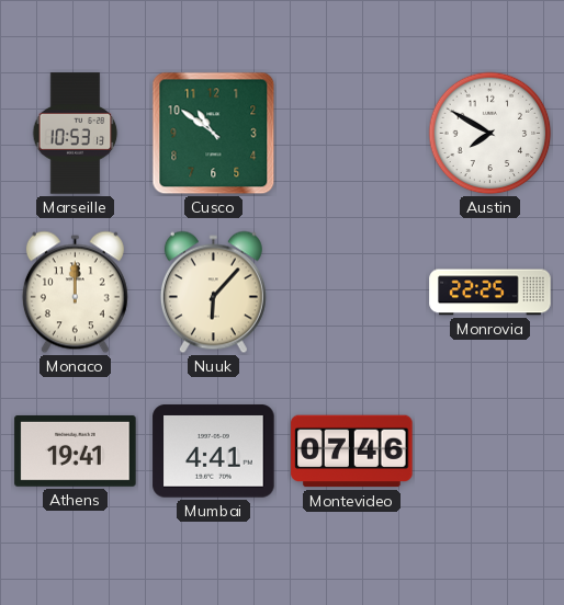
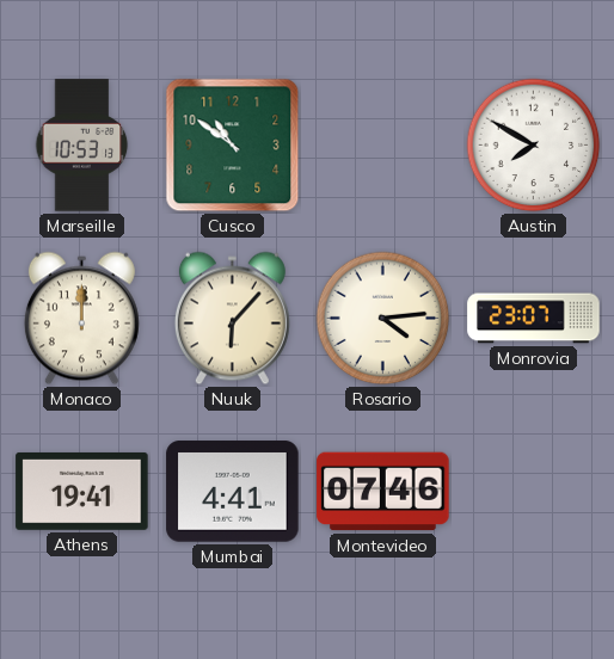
Rosario: none -> 4:14
Monrovia: 22:25 -> 23:07
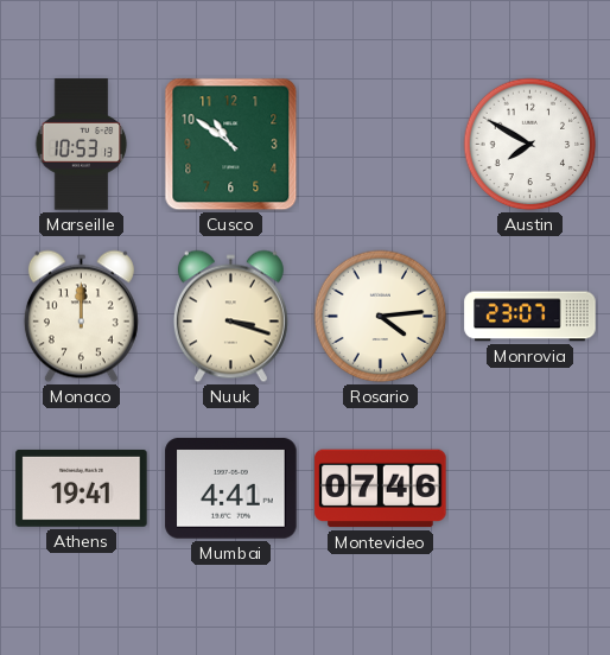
Nuuk: 6:07 -> 3:18
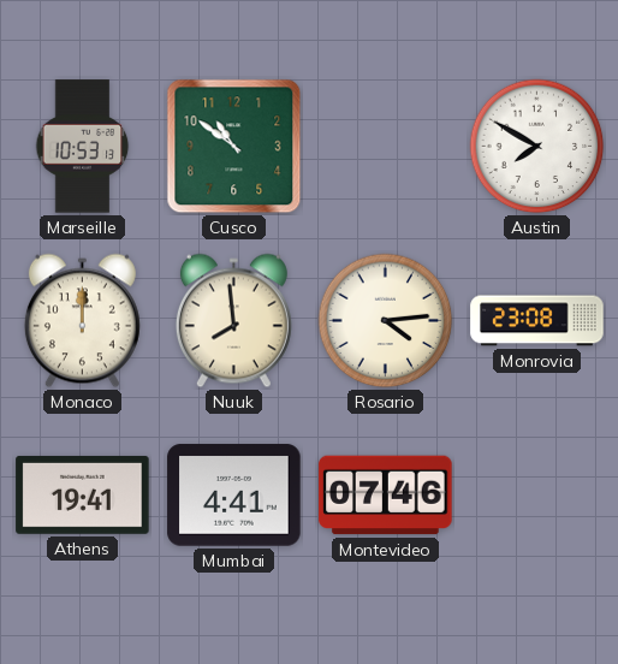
Nuuk: 3:18 -> 7:59
Monrovia: 23:07 -> 23:08
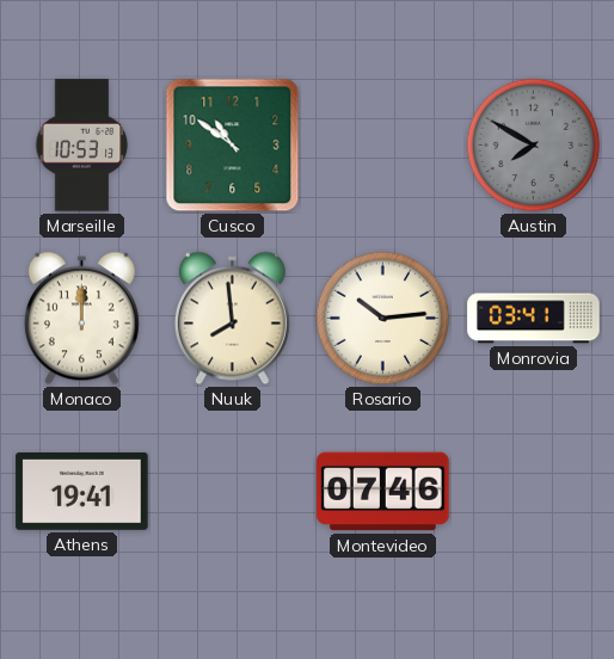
Austin dial: white -> grey
Rosario: 4:14 -> 10:14
Monrovia: 23:08 -> 03:41
Mumbai: 4:41 -> none
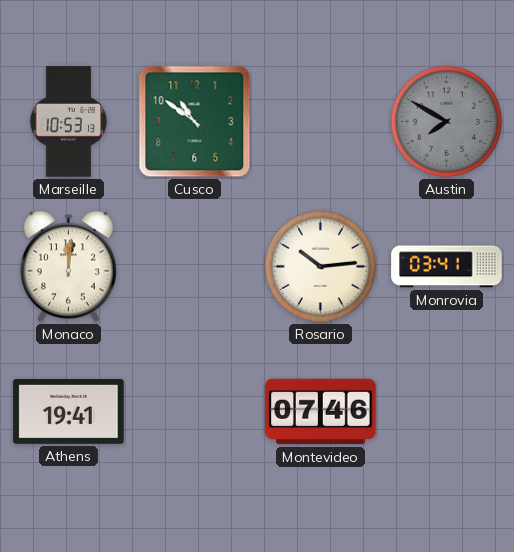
Monaco: 12:00 -> 12:01
Nuuk: 7:59 -> none
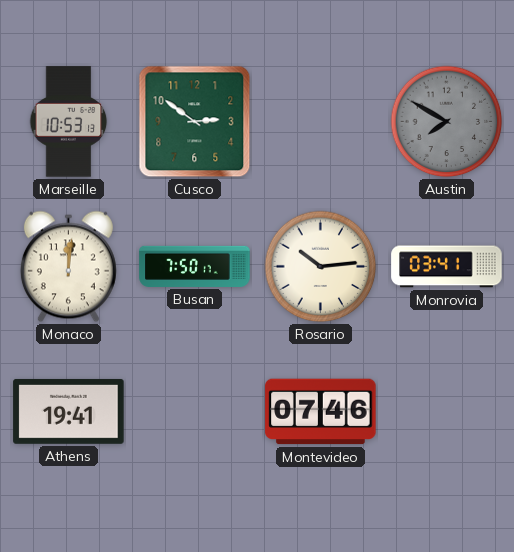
Cusco: 10:51 -> 2:51
Busan: none -> 7:50
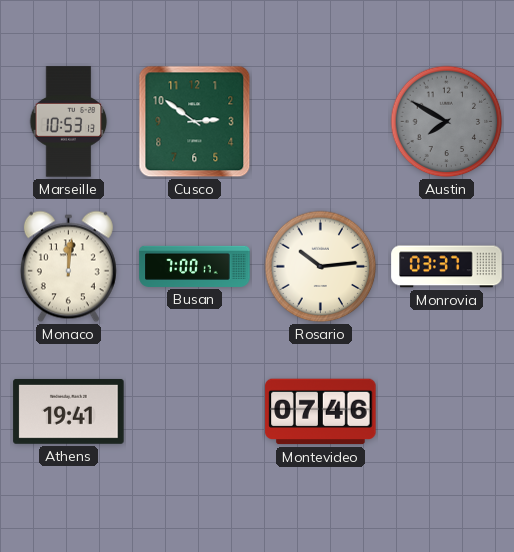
Busan: 7:50 -> 7:00
Monrovia: 03:41 -> 03:37
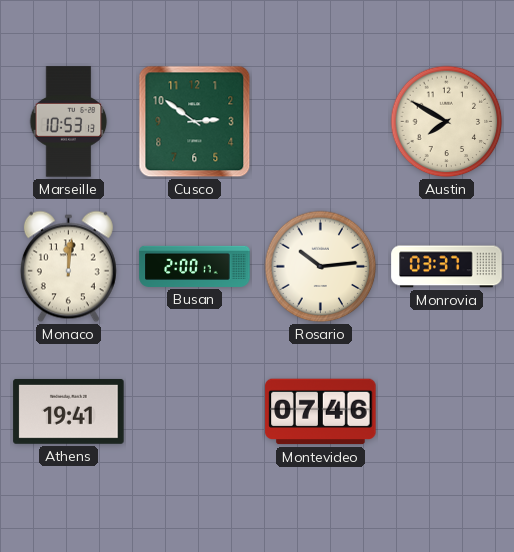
Austin dial: grey -> cream
Busan: 7:00 -> 2:00
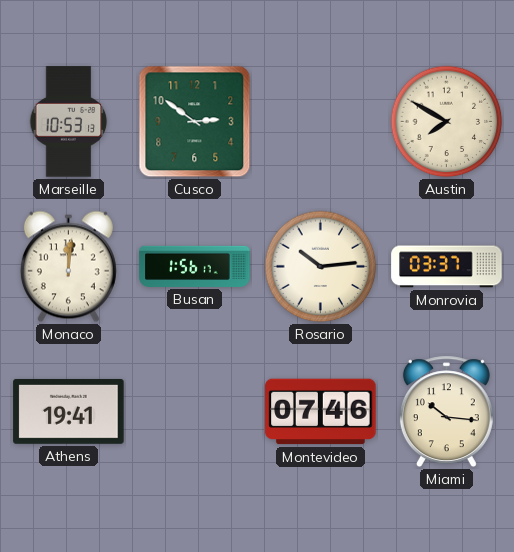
Busan: 2:00 -> 1:56
Miami: none -> 10:16
